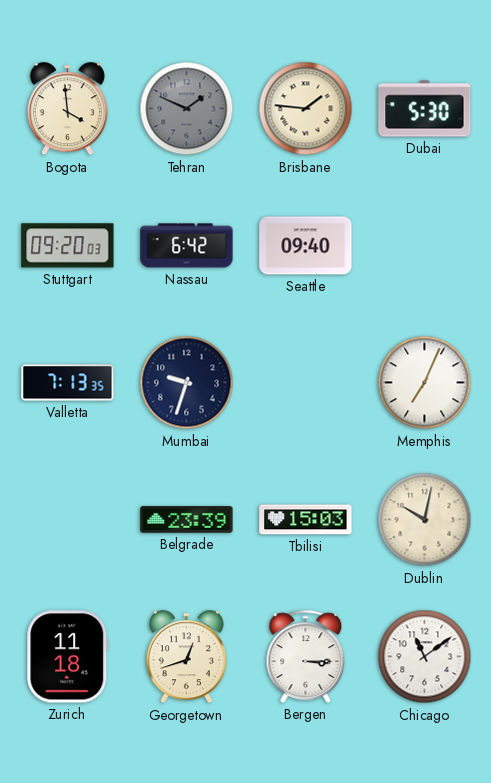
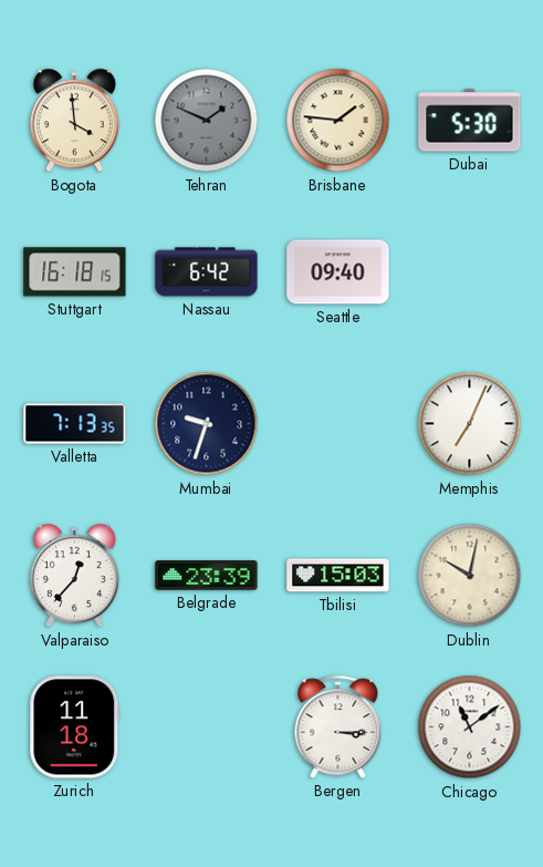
Stuttgart: 09:20 -> 16:18
Valparaiso: none -> 12:37
Georgetown: 12:42 -> none
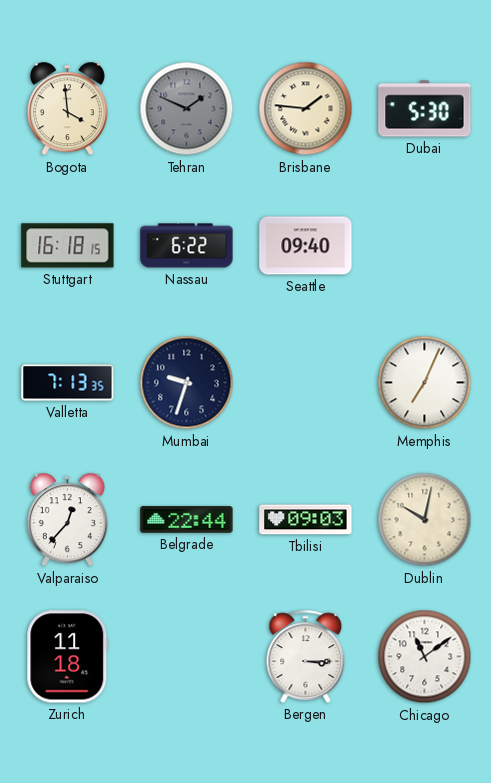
Nassau: 6:42 -> 6:22
Belgrade: 23:39 -> 22:44
Tbilisi: 15:03 -> 09:03
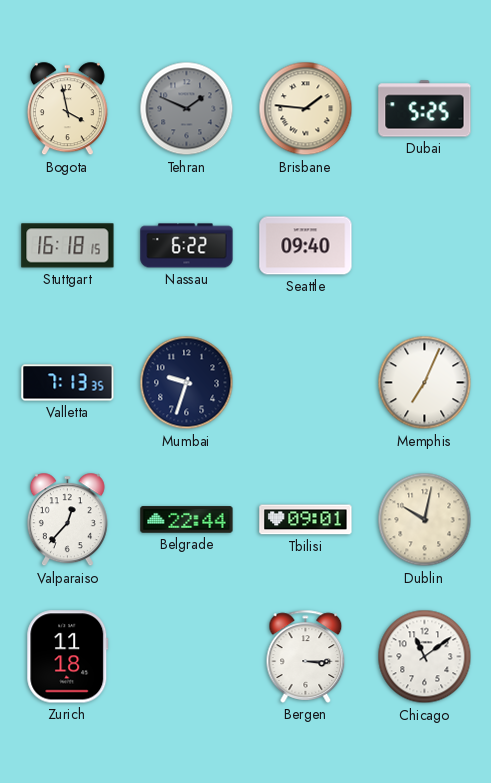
Bogota: 3:59 -> 3:58
Dubai: 5:30 -> 5:25
Tbilisi: 09:03 -> 09:01
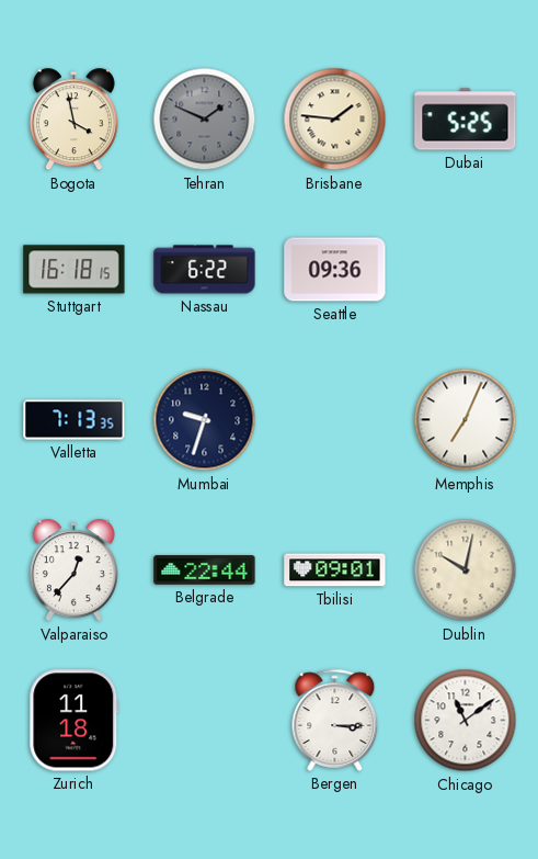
Seattle: 09:40 -> 09:36
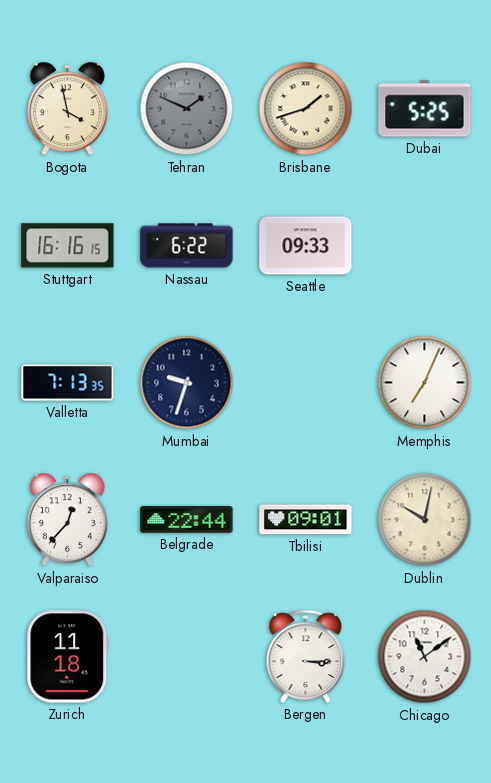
Brisbane: 1:46 -> 1:42
Stuttgart: 16:18 -> 16:16
Seattle: 09:36 -> 09:33
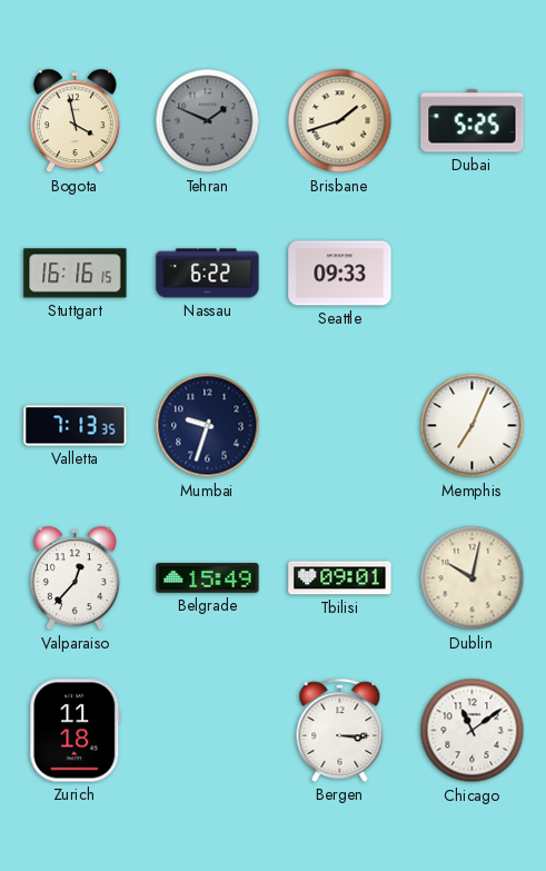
Belgrade: 22:44 -> 15:49
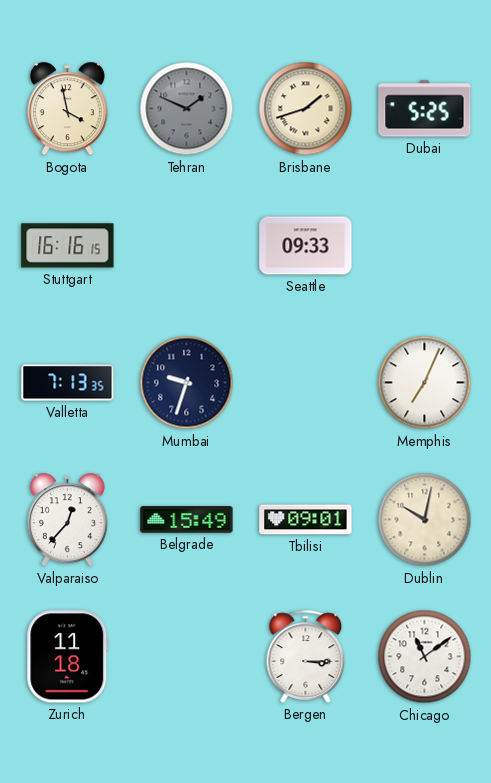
Nassau: 6:22 -> none
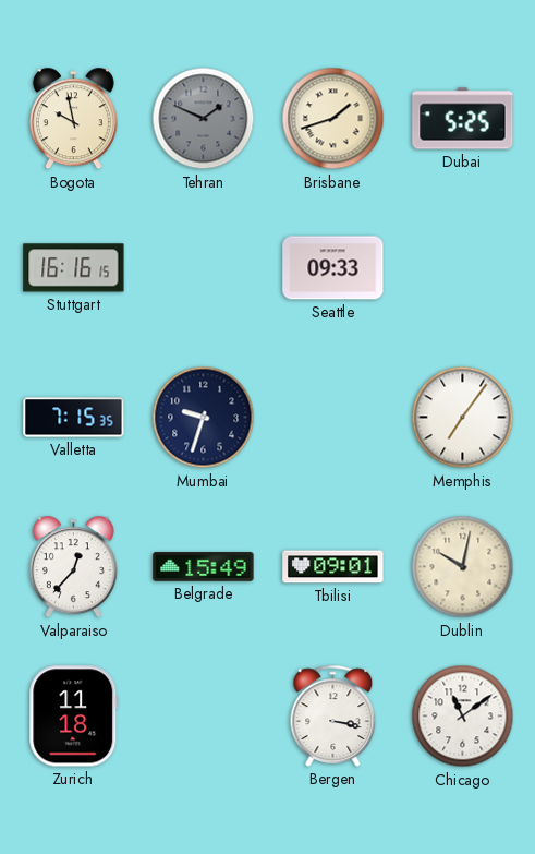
Bogota: 3:58 -> 9:58
Valletta: 7:13 -> 7:15
Memphis: 7:04 -> 7:06
Bergen: 3:15 -> 3:17
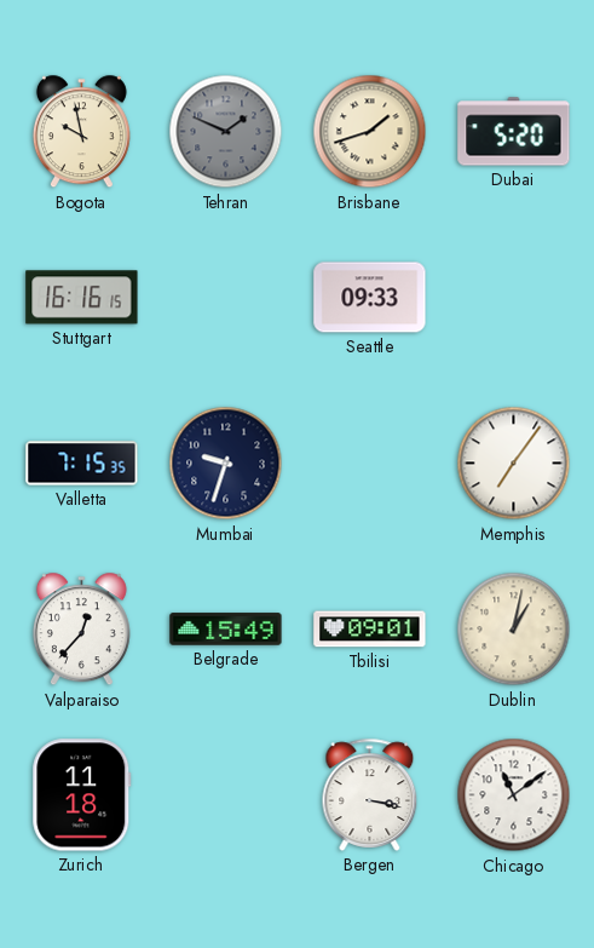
Dubai: 5:25 -> 5:20
Dublin: 10:02 -> 1:02
